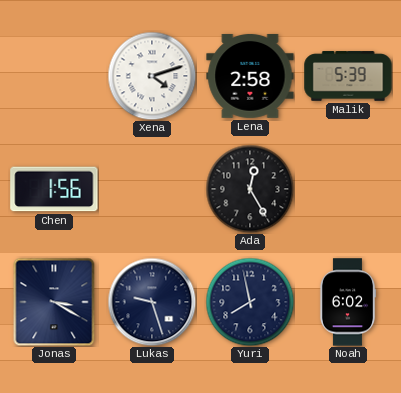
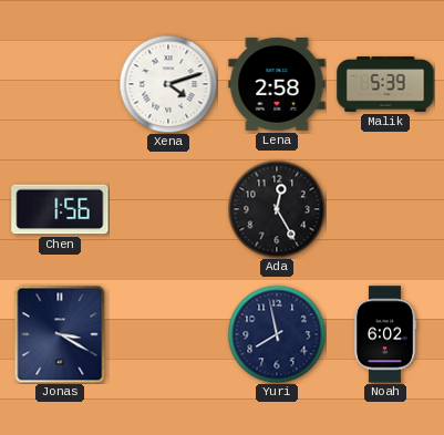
Lukas: 9:27 -> none
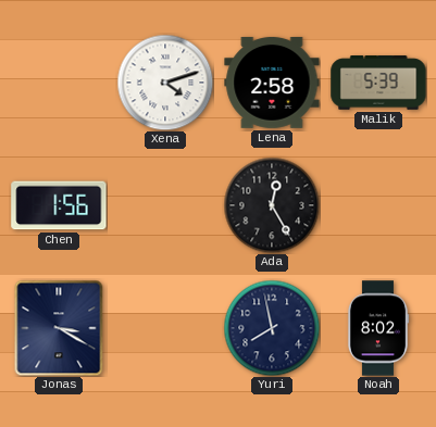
Noah: 6:02 -> 8:02
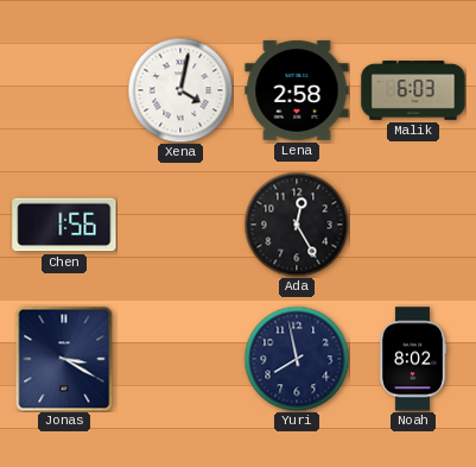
Xena: 4:12 -> 4:02
Malik: 5:39 -> 6:03
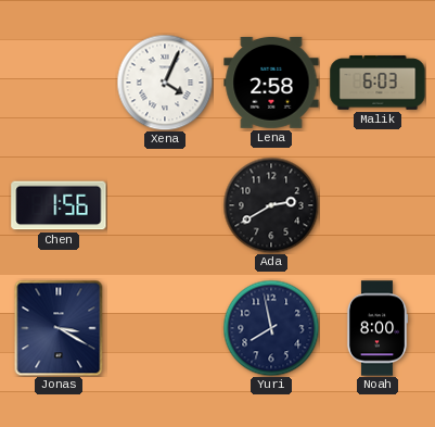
Xena: 4:02 -> 4:04
Ada: 12:25 -> 2:40
Noah: 8:02 -> 8:00
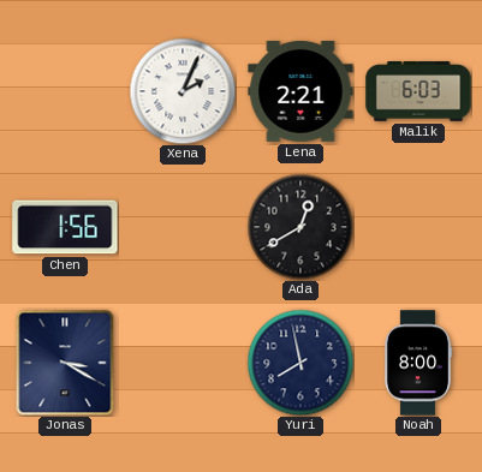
Xena: 4:04 -> 2:04
Lena: 2:58 -> 2:21
Ada: 2:40 -> 12:40
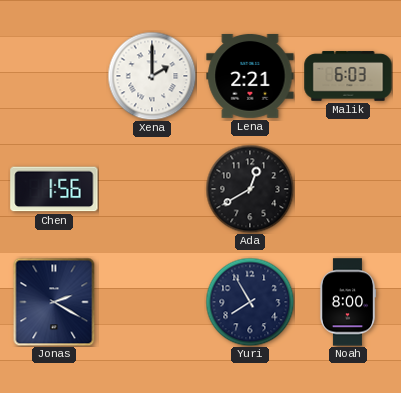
Xena: 2:04 -> 2:00
Jonas: 3:20 -> 2:20
Yuri: 7:58 -> 7:55
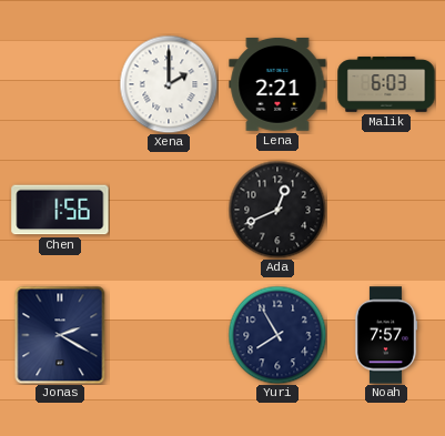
Ada: 12:40 -> 12:41
Noah: 8:00 -> 7:57
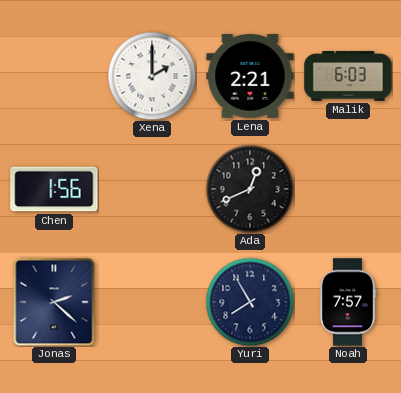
Jonas: 2:20 -> 2:22
